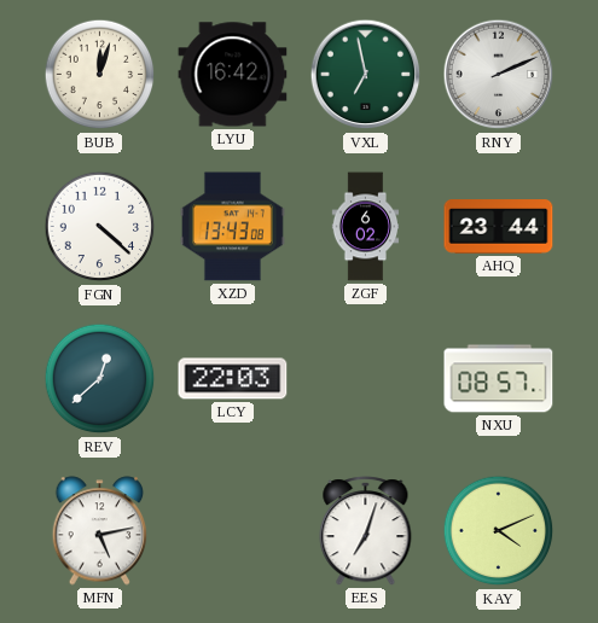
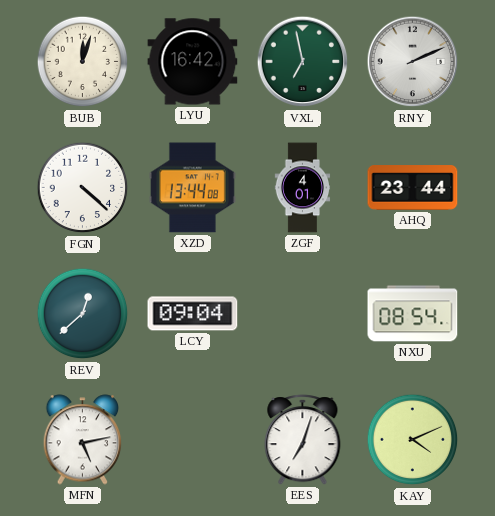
XZD: 13:43 -> 13:44
ZGF: 6:02 -> 4:01
LCY: 22:03 -> 09:04
NXU: 08:57 -> 08:54
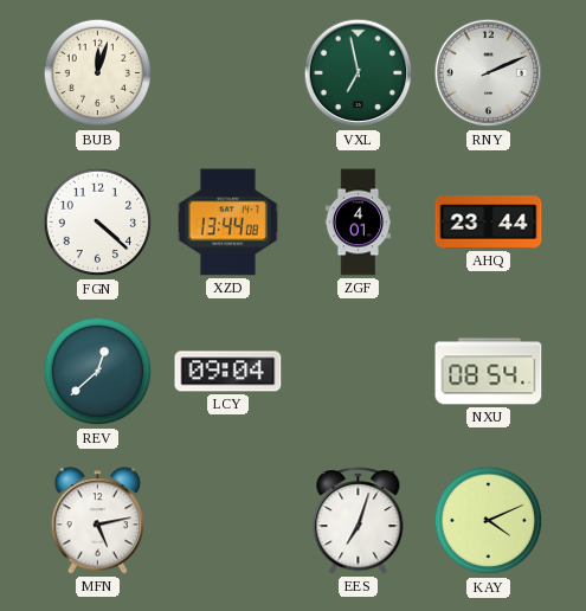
LYU: 16:42 -> none
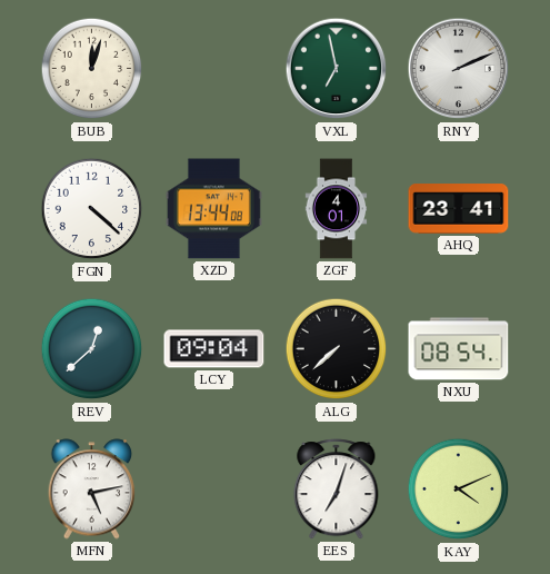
AHQ: 23:44 -> 23:41
ALG: none -> 7:38
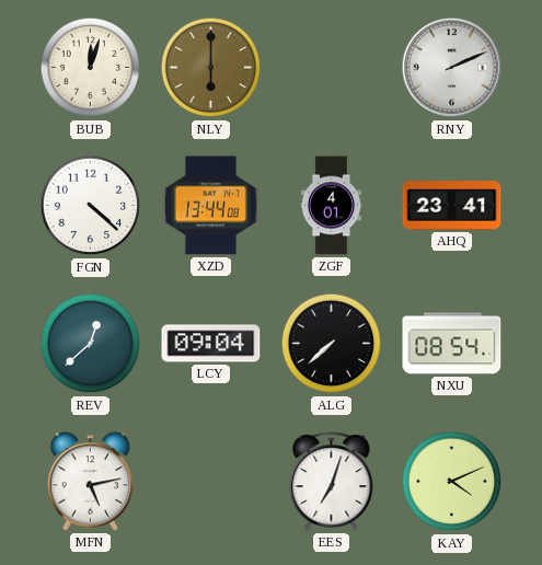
NLY: none -> 6:00
VXL: 6:58 -> none
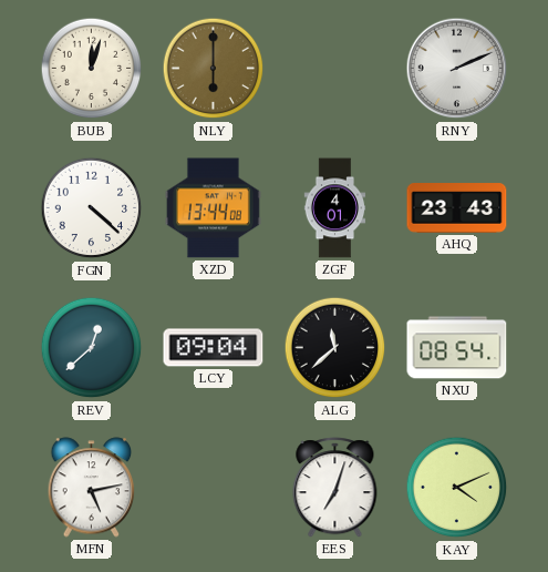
AHQ: 23:41 -> 23:43
ALG: 7:38 -> 11:38
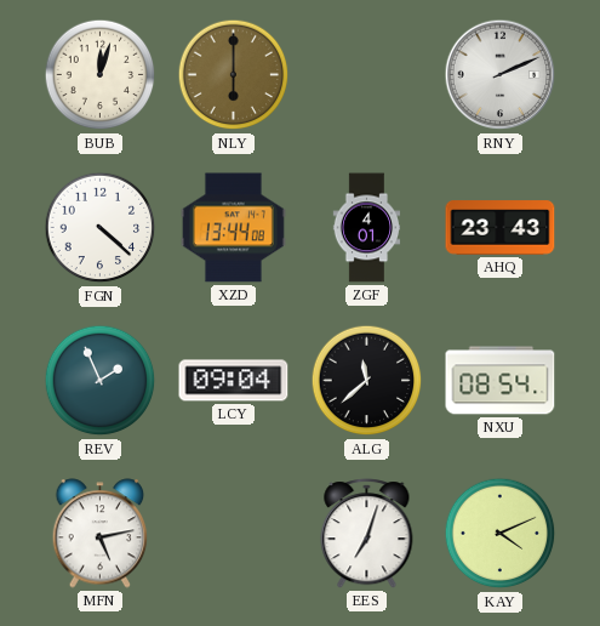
REV: 12:38 -> 1:56
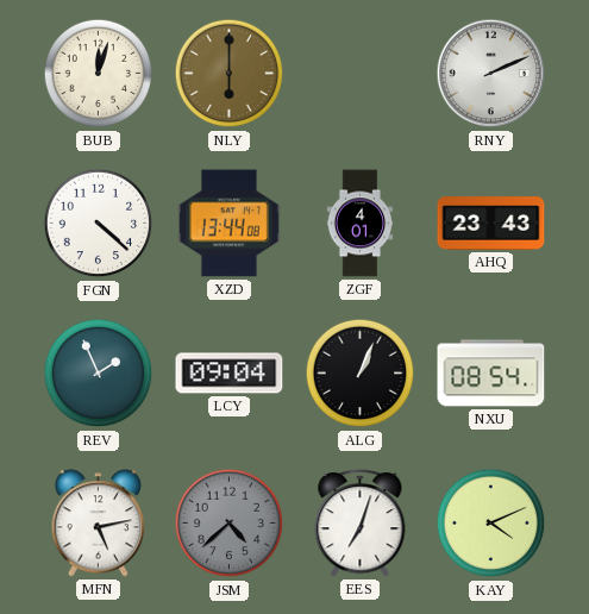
ALG: 11:38 -> 1:04
JSM: none -> 4:38
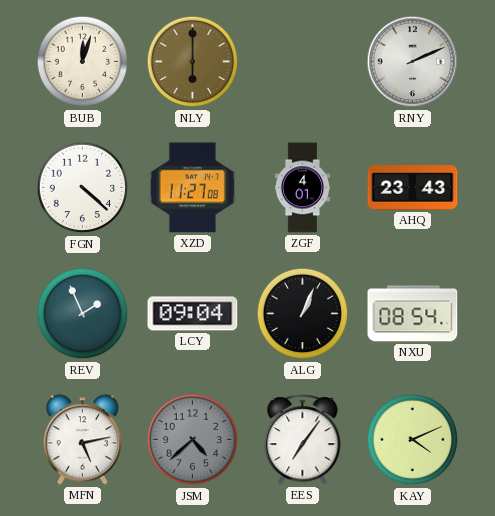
XZD: 13:44 -> 11:27
EES: 7:03 -> 7:06
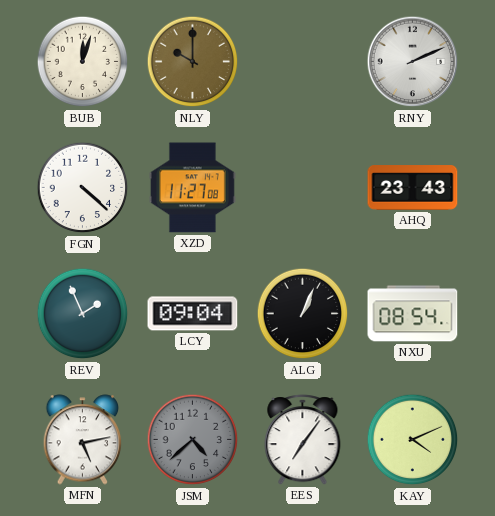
NLY: 6:00 -> 10:00
ZGF: 4:01 -> none
